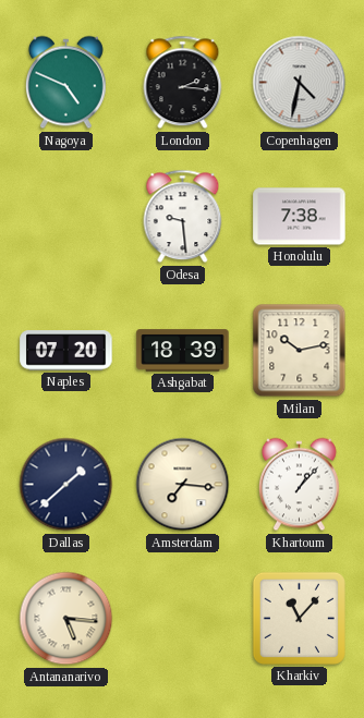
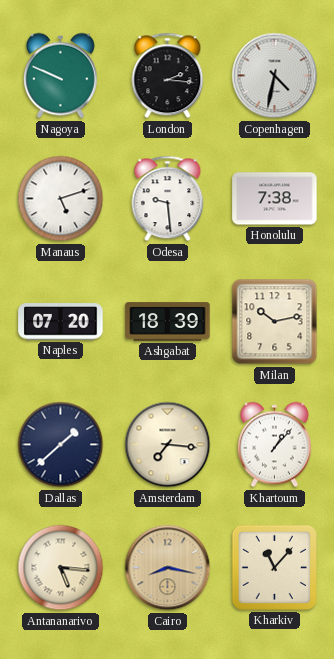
Nagoya: 4:49 -> 9:49
Manaus: none -> 5:12
Cairo: none -> 8:17
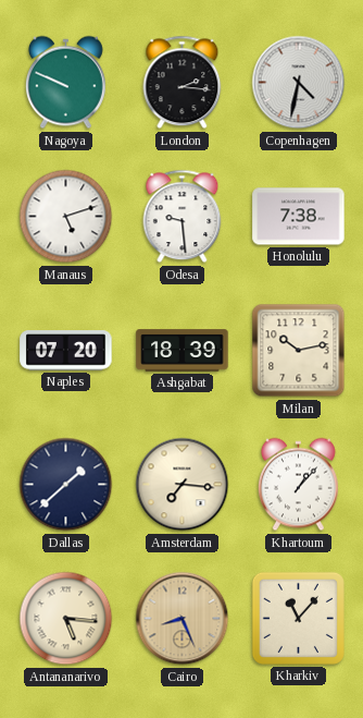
Cairo: 8:17 -> 8:26
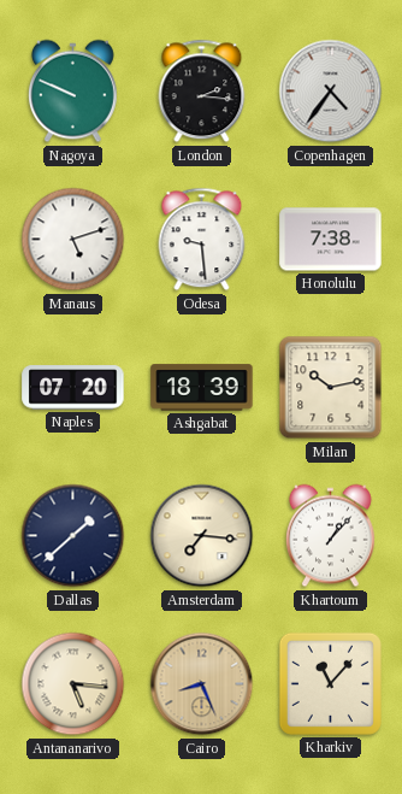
Copenhagen: 4:32 -> 4:36
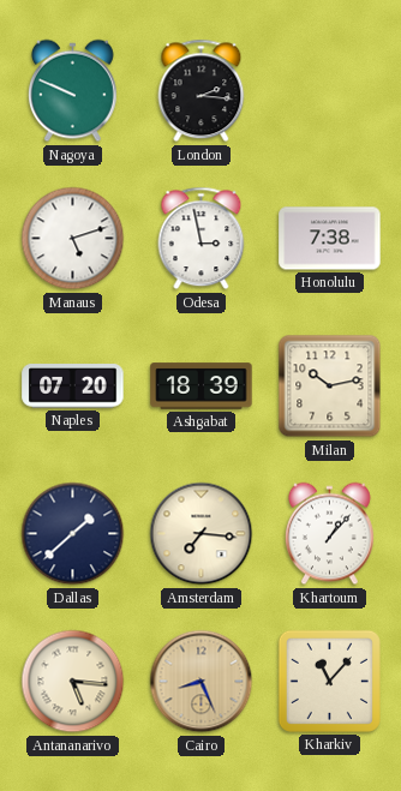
Copenhagen: 4:36 -> none
Odesa: 9:29 -> 2:58
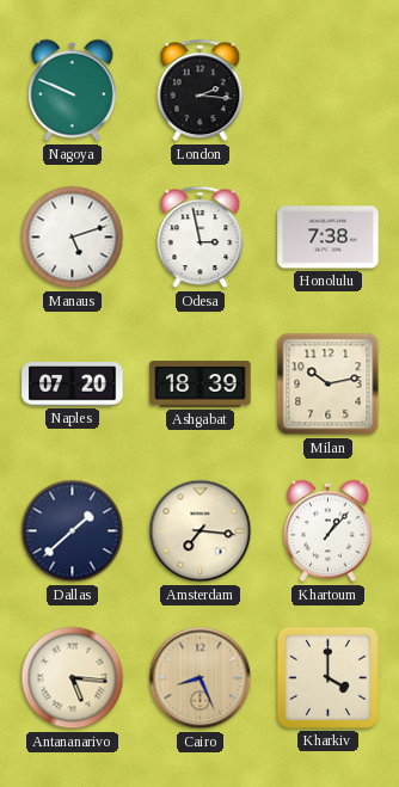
Kharkiv: 11:07 -> 4:00
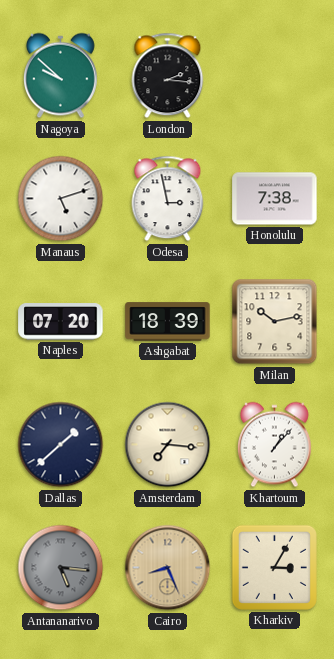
Nagoya: 9:49 -> 9:52
Antananarivo dial: cream -> grey
Kharkiv: 4:00 -> 3:05
